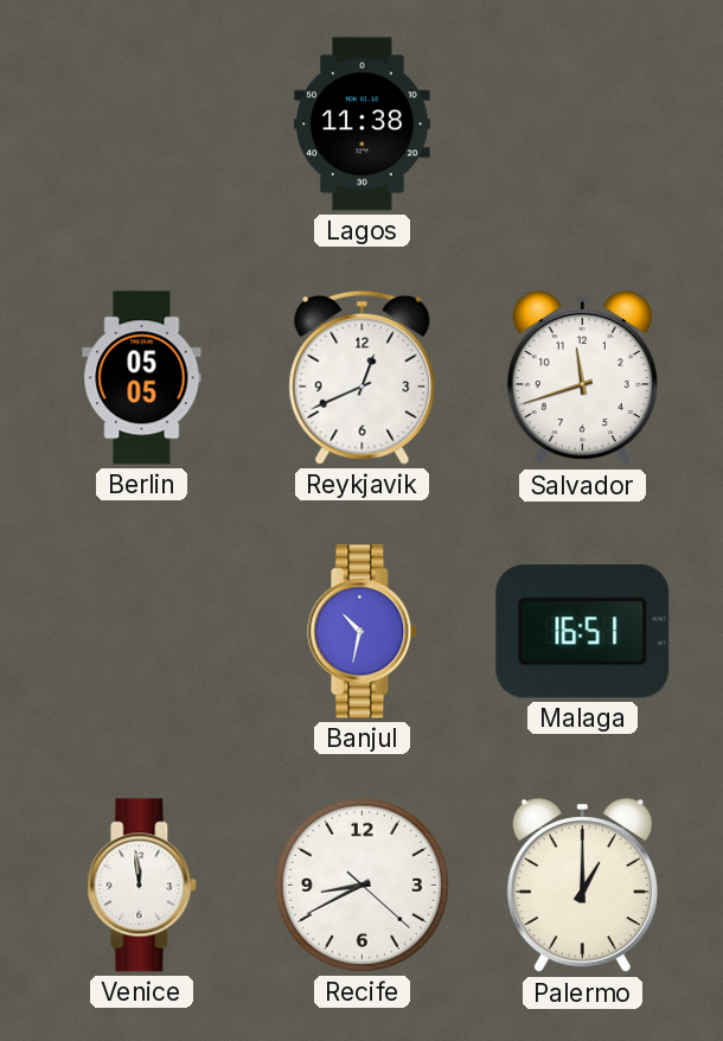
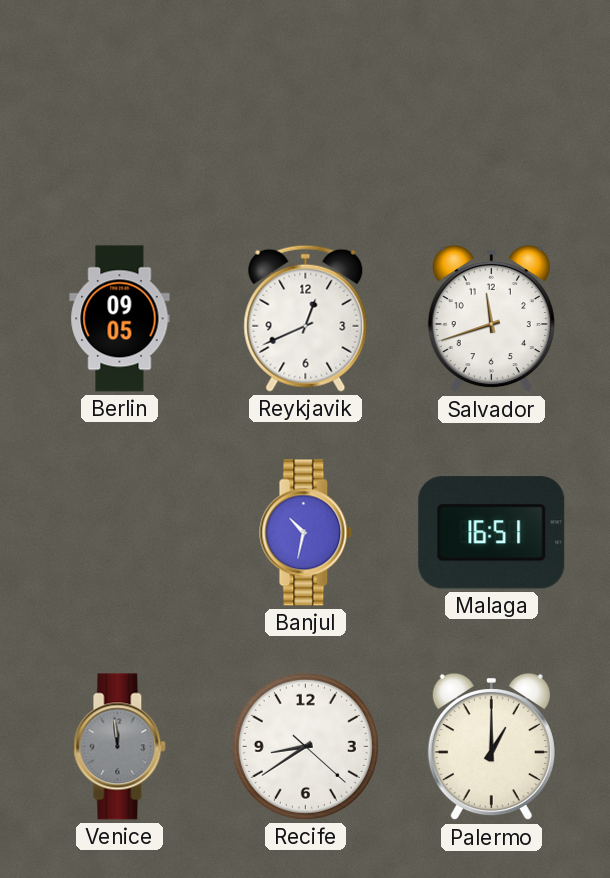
Lagos: 11:38 -> none
Berlin: 05:05 -> 09:05
Venice dial: white -> grey
Recife: 8:40 -> 8:39
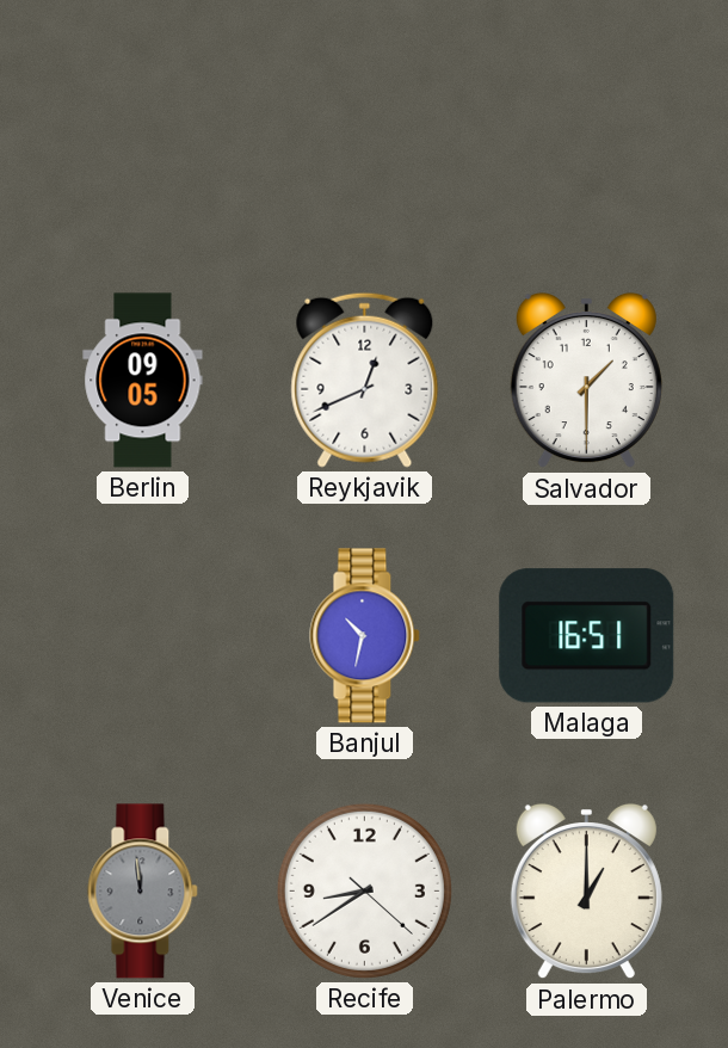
Salvador: 11:42 -> 1:30
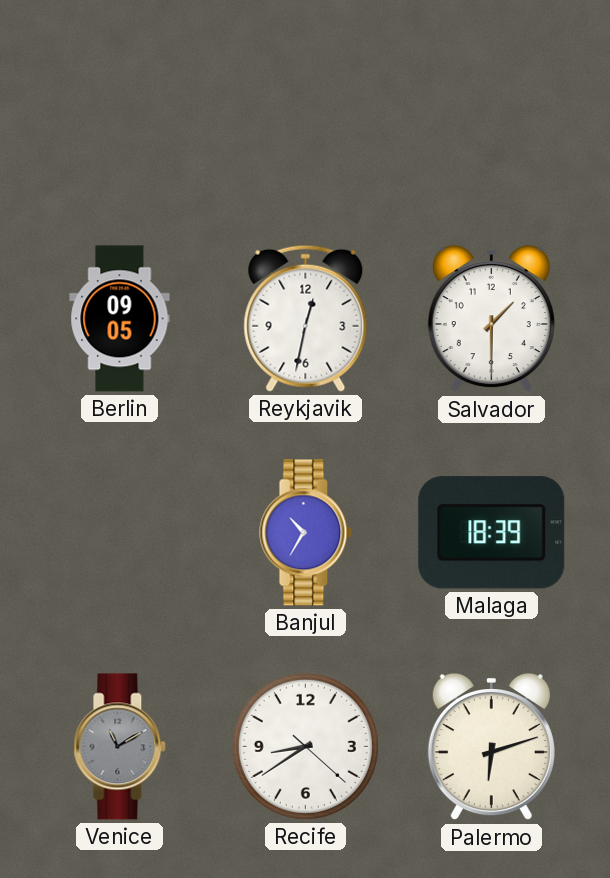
Reykjavik: 12:41 -> 12:32
Banjul: 10:32 -> 10:35
Malaga: 16:51 -> 18:39
Venice: 11:59 -> 11:10
Palermo: 1:00 -> 6:12
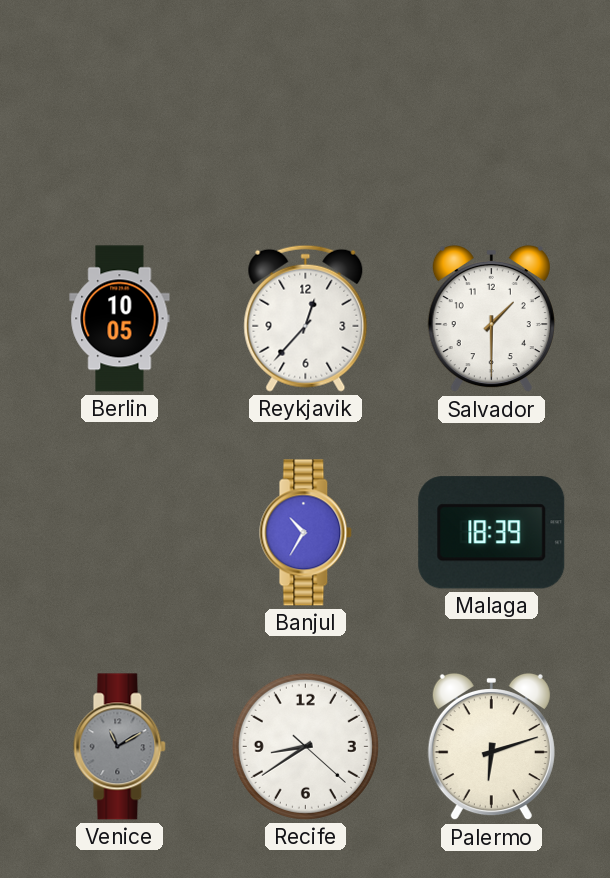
Berlin: 09:05 -> 10:05
Reykjavik: 12:32 -> 12:37
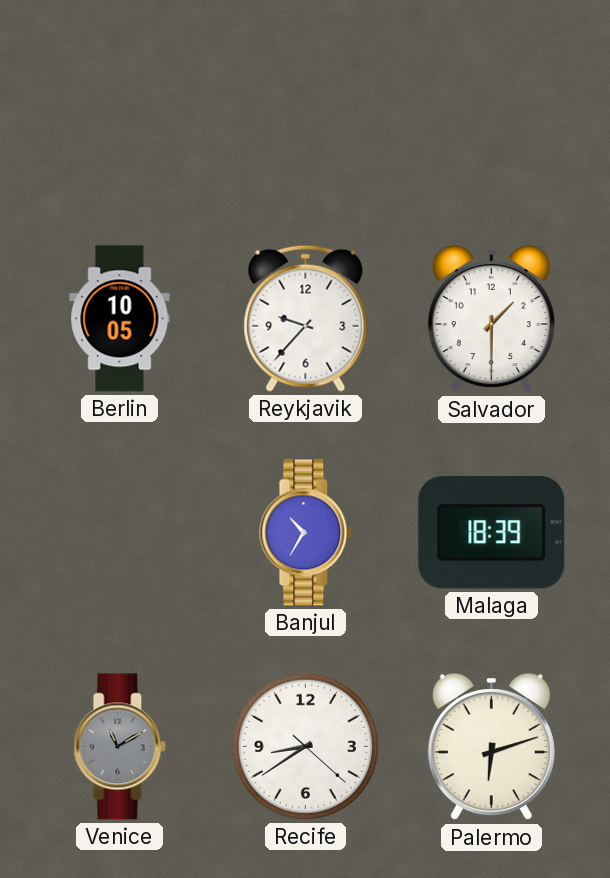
Reykjavik: 12:37 -> 9:37
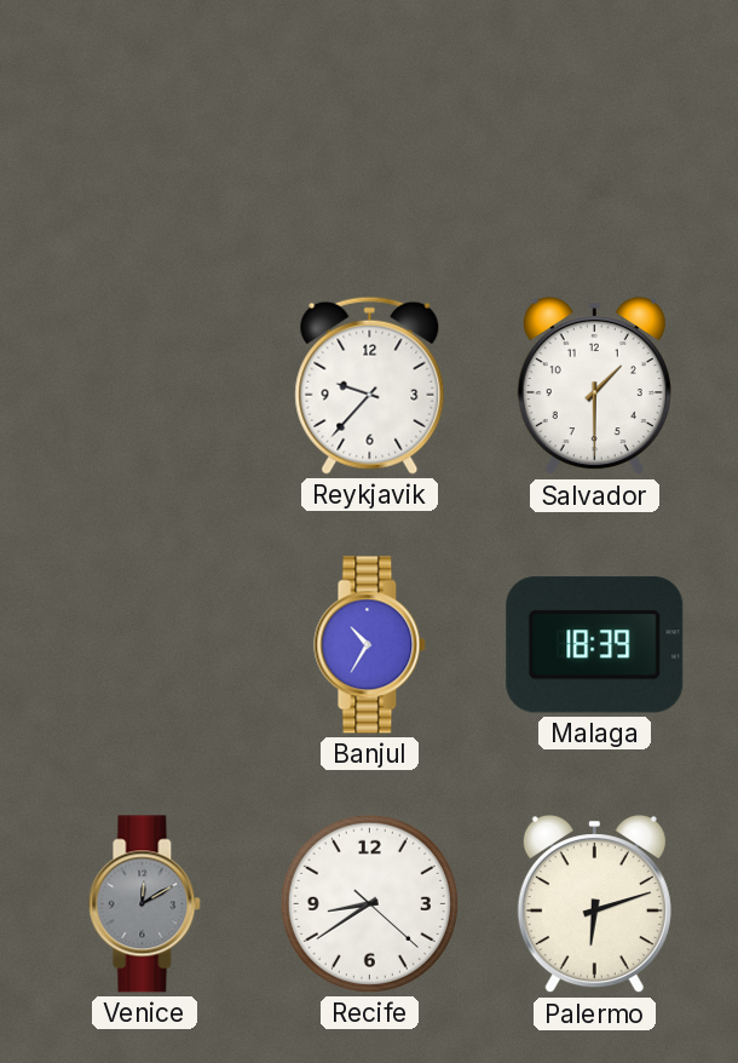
Berlin: 10:05 -> none
Venice: 11:10 -> 12:10
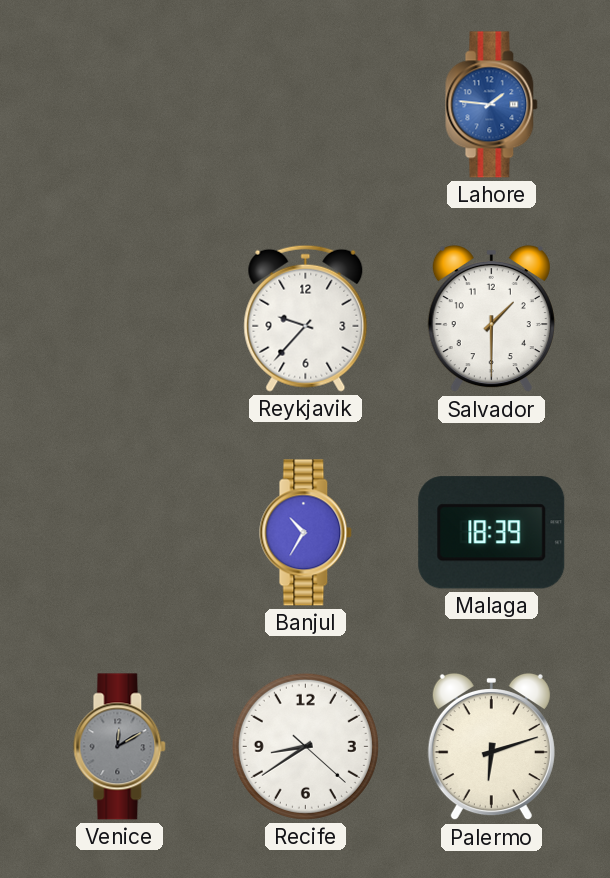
Lahore: none -> 1:46
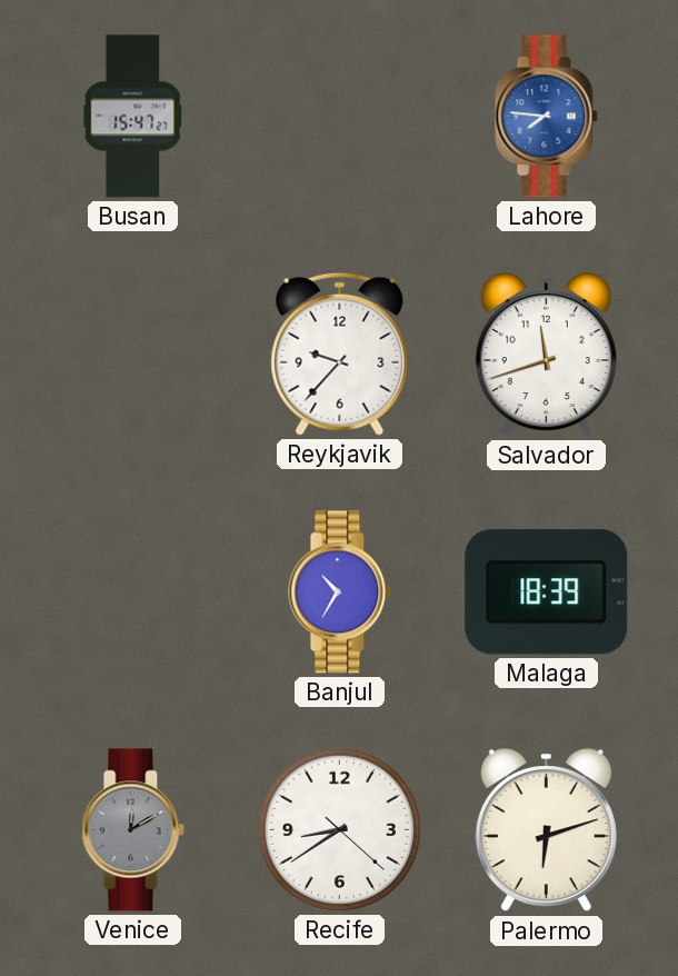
Busan: none -> 15:47
Lahore: 1:46 -> 7:46
Salvador: 1:30 -> 11:42
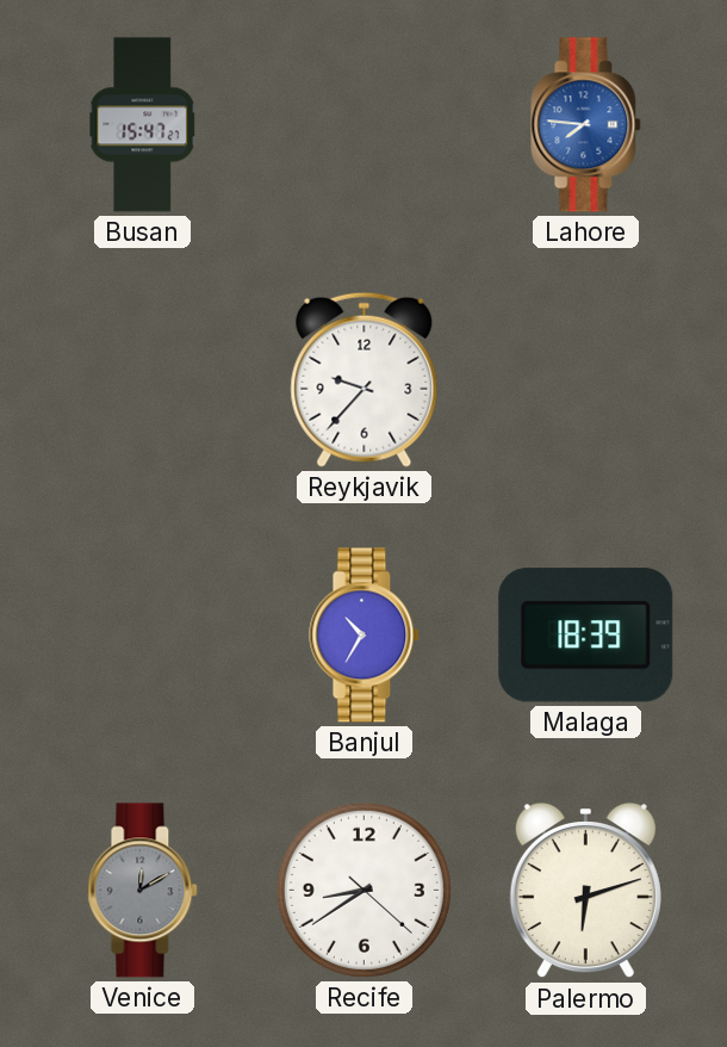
Salvador: 11:42 -> none
